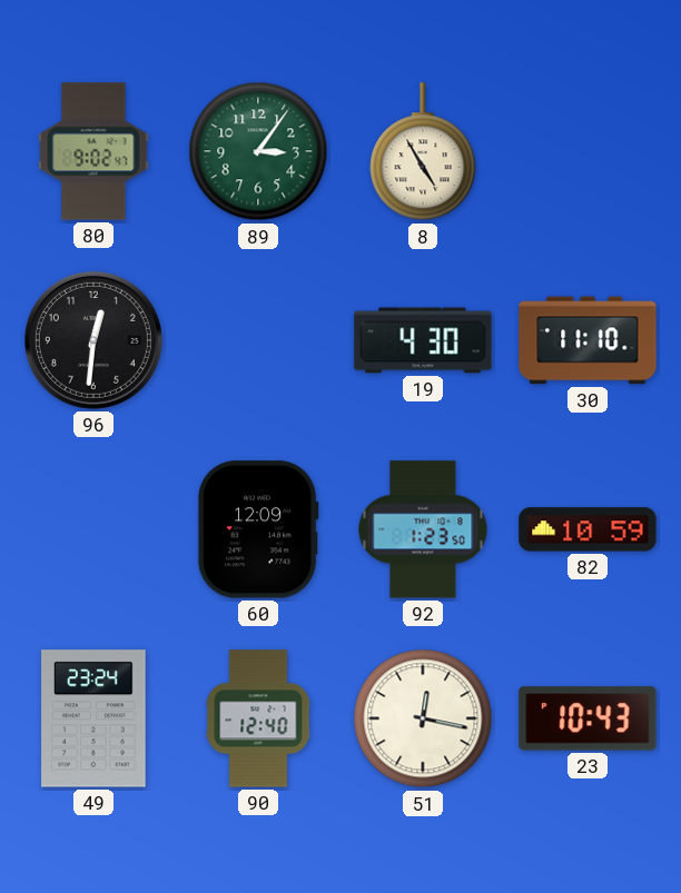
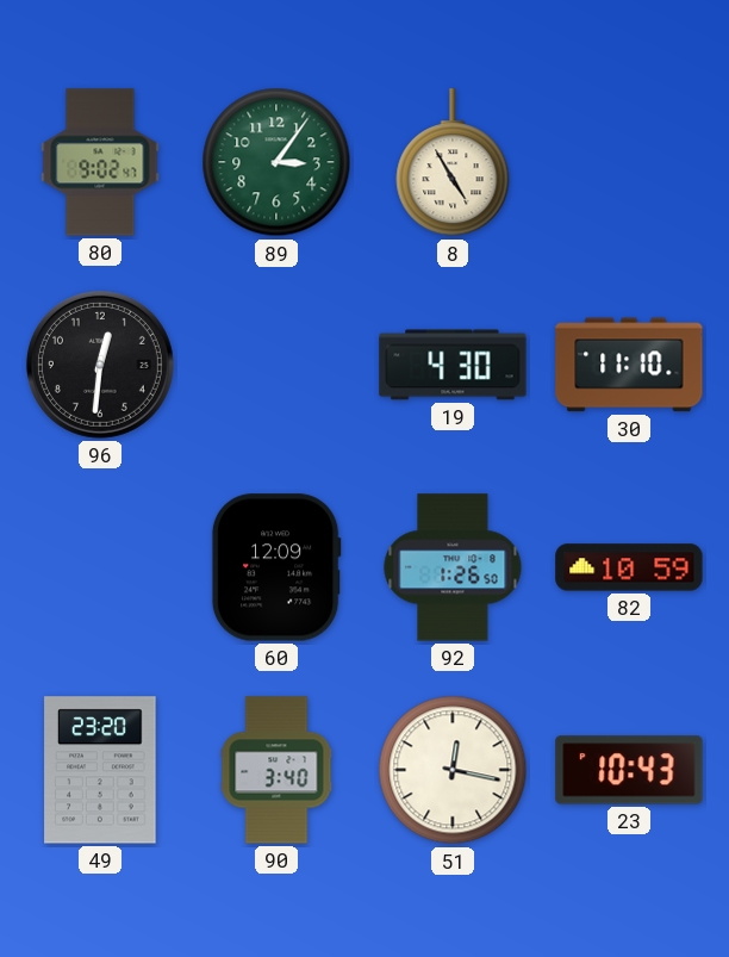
92: 1:23 -> 1:26
49: 23:24 -> 23:20
90: 12:40 -> 3:40
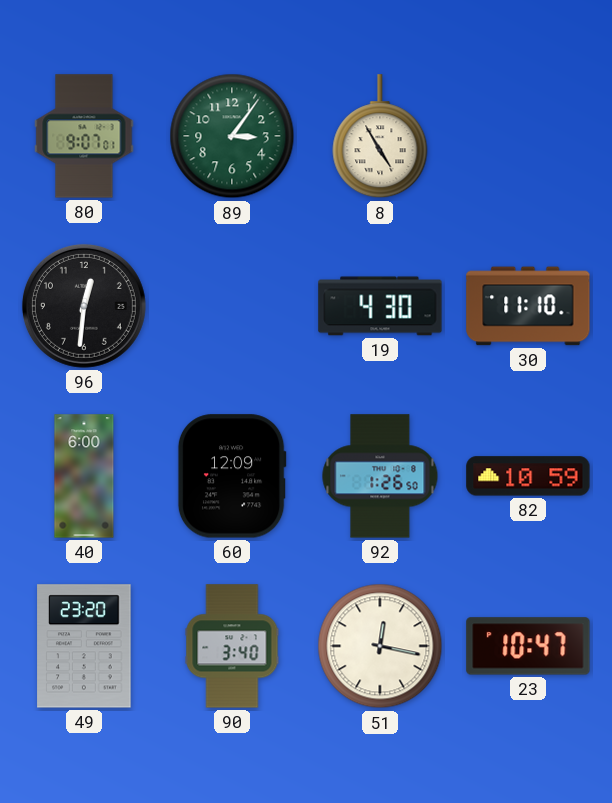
80: 9:02 -> 9:07
40: none -> 6:00
23: 10:43 -> 10:47
